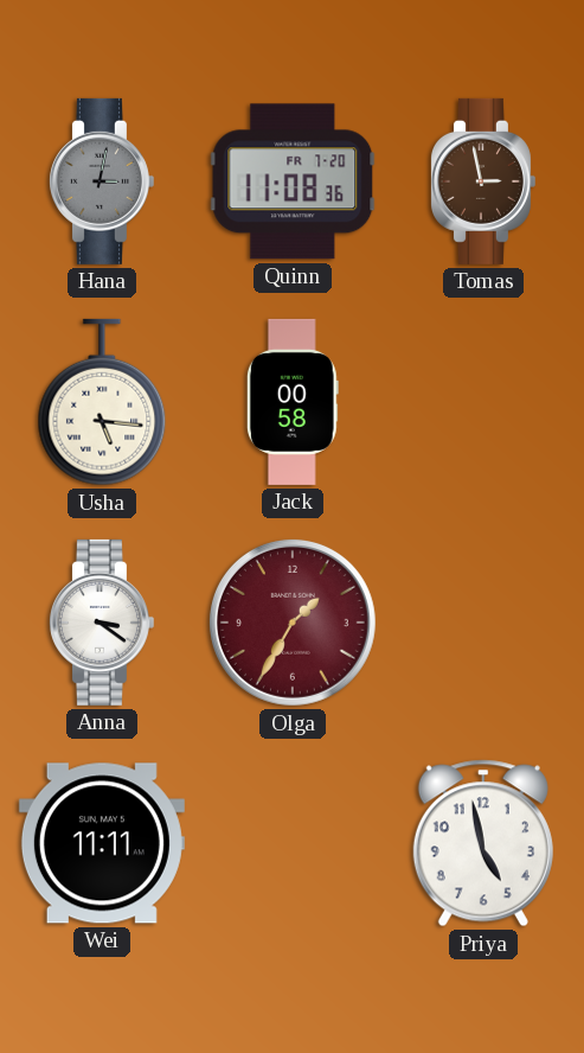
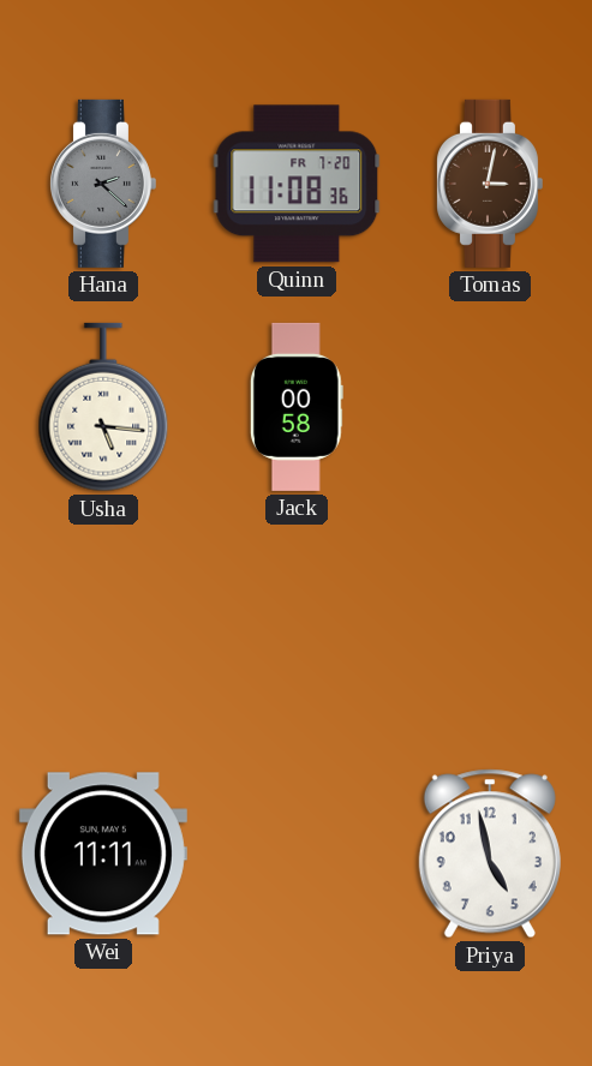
Hana: 3:02 -> 2:22
Tomas: 2:58 -> 3:02
Anna: 3:21 -> none
Olga: 1:35 -> none
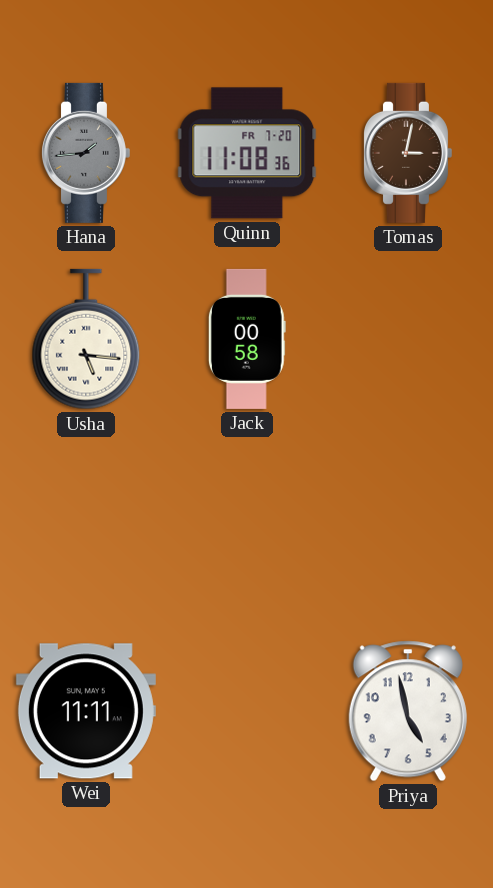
Hana: 2:22 -> 1:44
